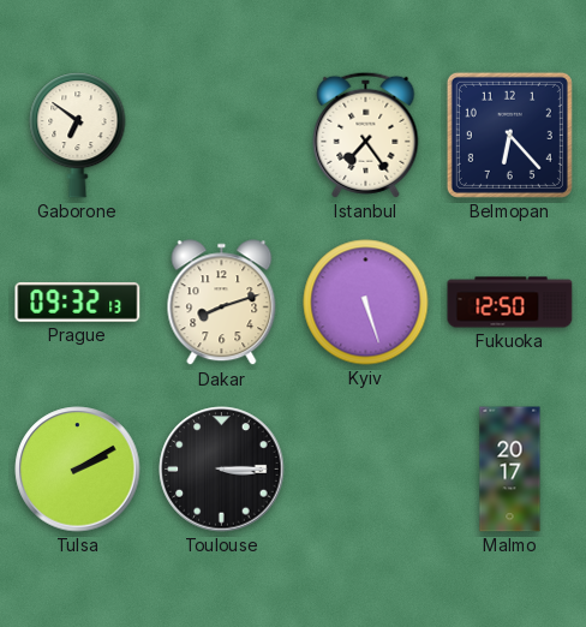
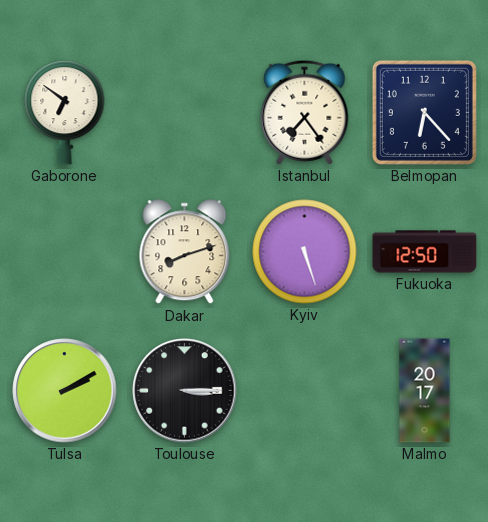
Prague: 09:32 -> none
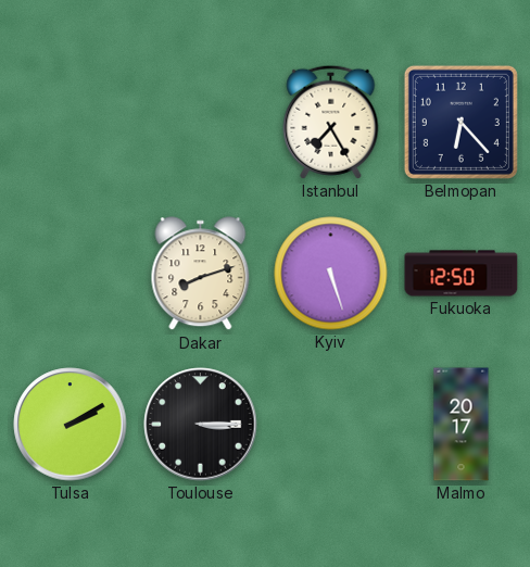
Gaborone: 6:51 -> none
Istanbul: 7:24 -> 7:25
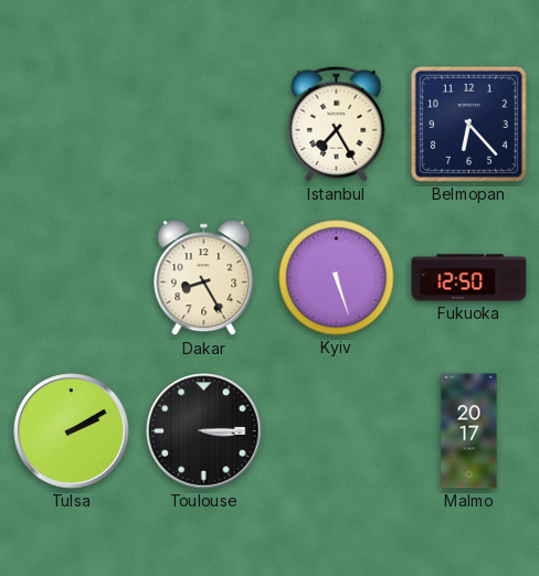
Dakar: 8:12 -> 8:25
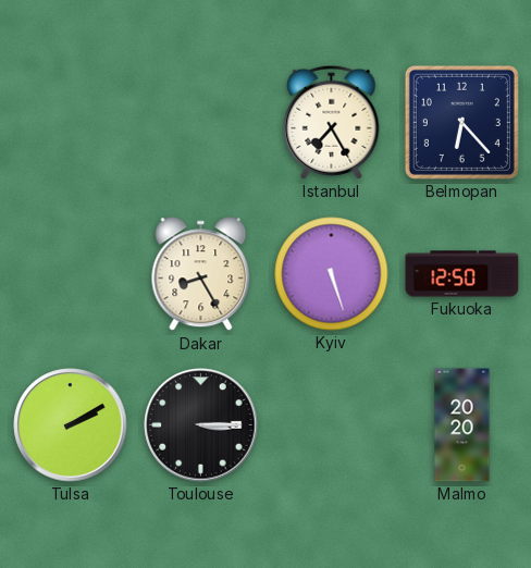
Malmo: 20:17 -> 20:20
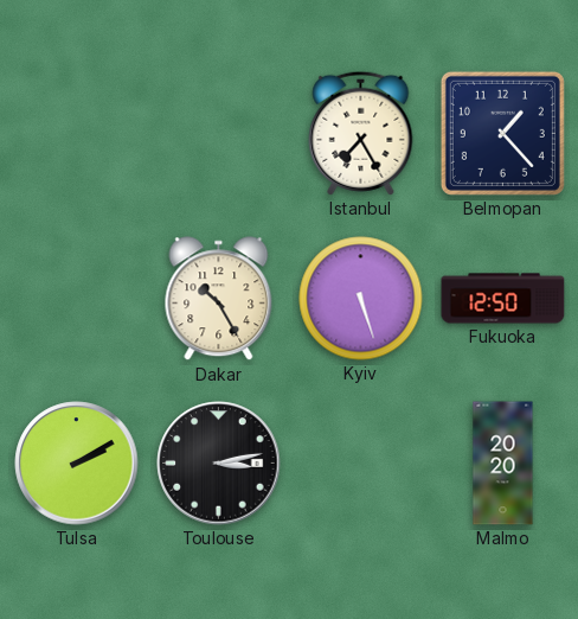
Belmopan: 6:23 -> 1:23
Dakar: 8:25 -> 10:25
Toulouse: 3:15 -> 3:13
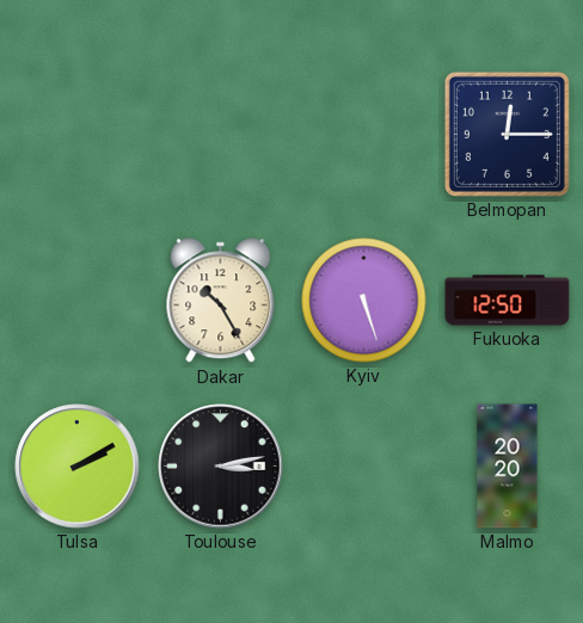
Istanbul: 7:25 -> none
Belmopan: 1:23 -> 12:15
